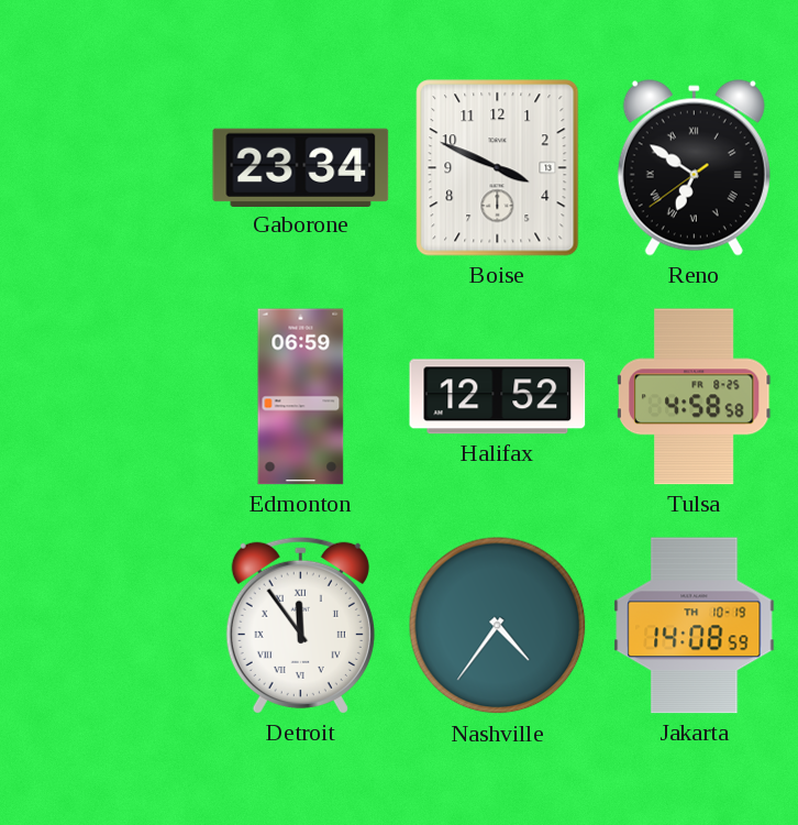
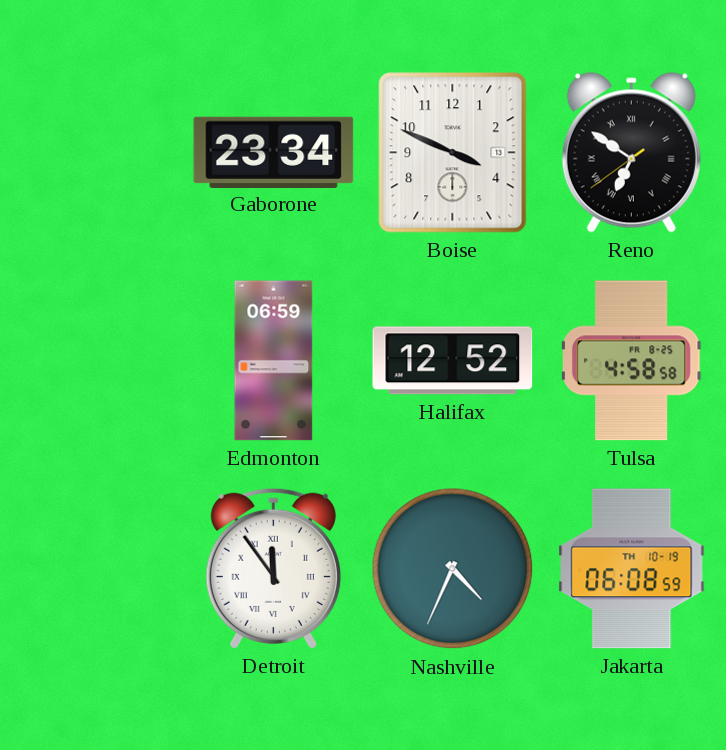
Nashville: 4:36 -> 4:34
Jakarta: 14:08 -> 06:08
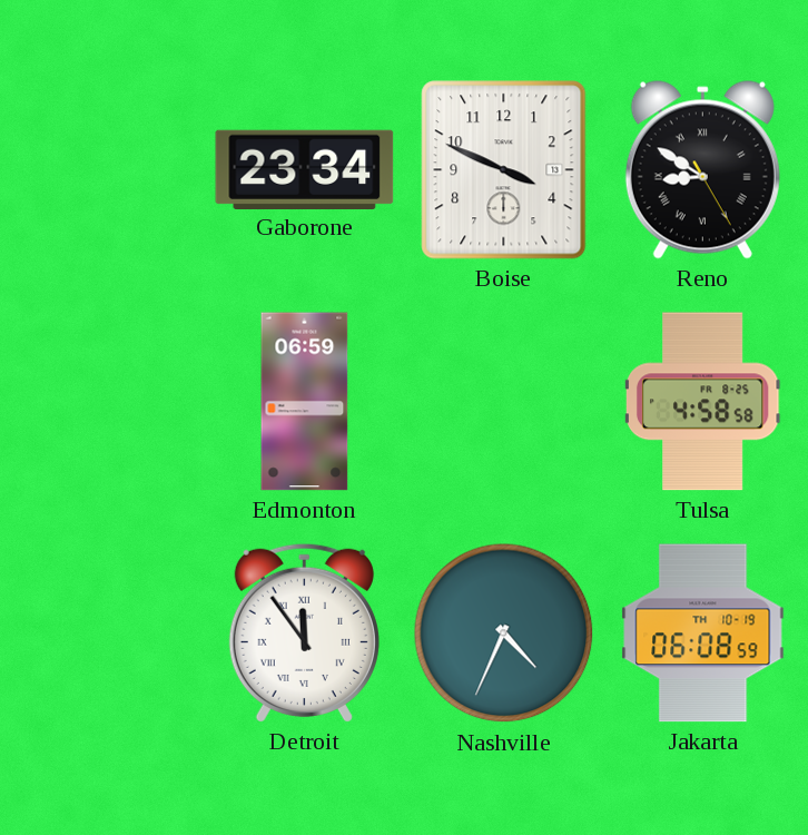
Reno: 6:50 -> 8:50
Halifax: 12:52 -> none
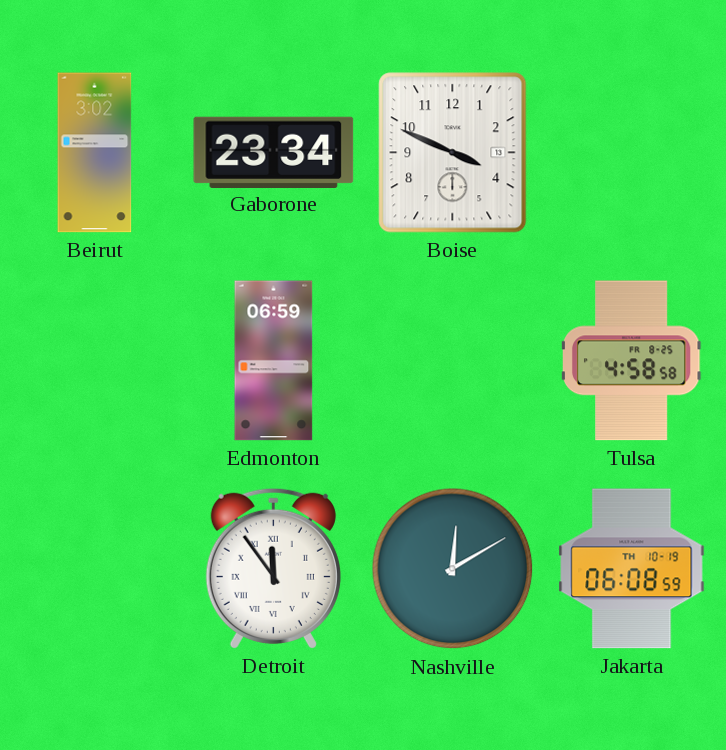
Beirut: none -> 3:02
Reno: 8:50 -> none
Nashville: 4:34 -> 12:10
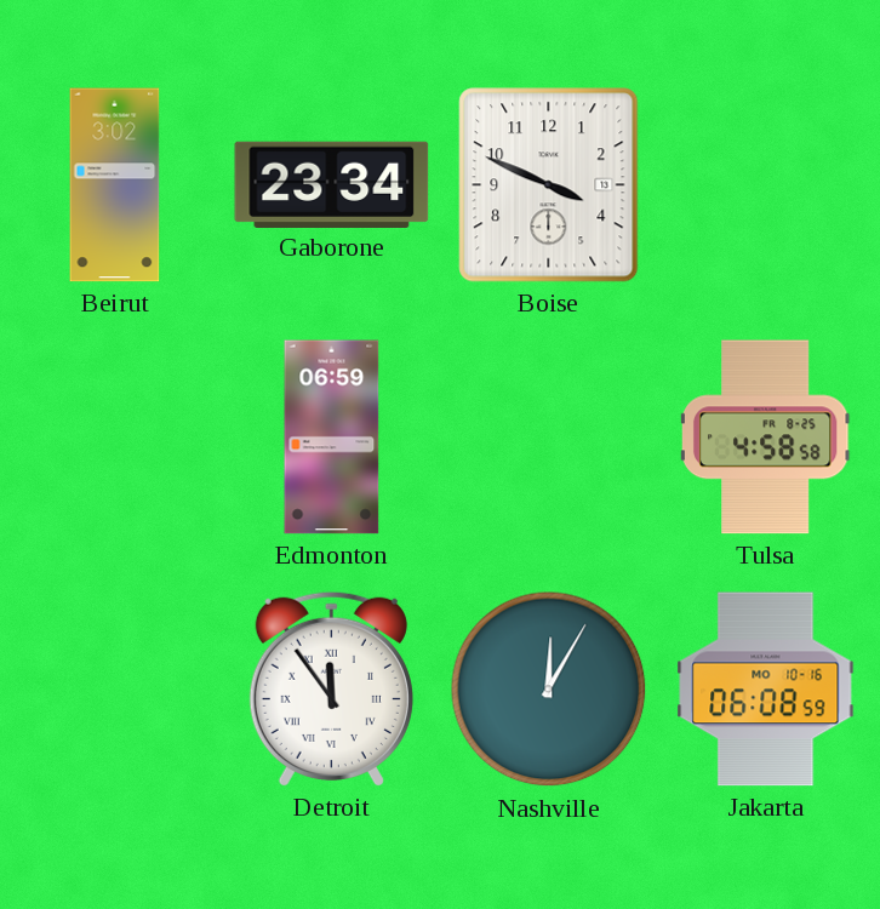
Nashville: 12:10 -> 12:05
Jakarta date: TH 10-19 -> MO 10-16
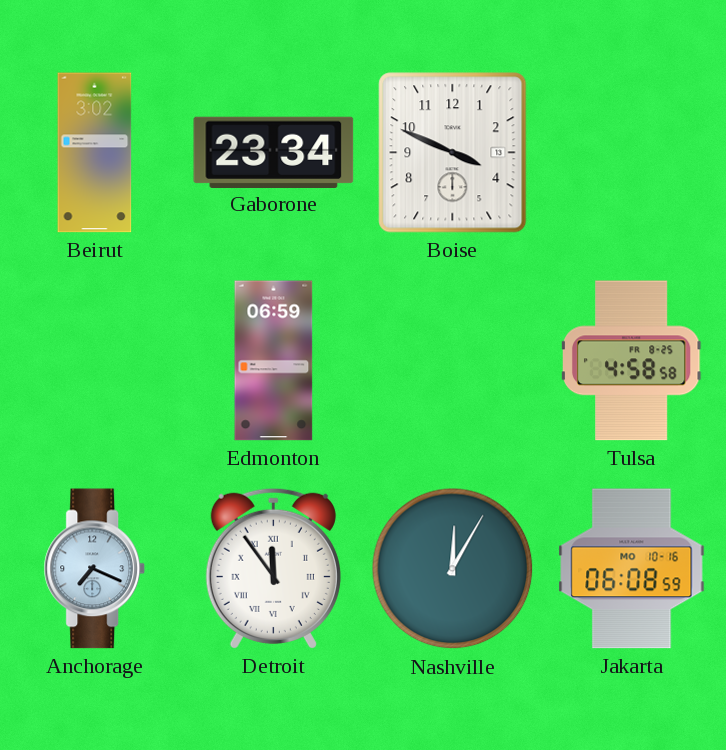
Anchorage: none -> 7:19
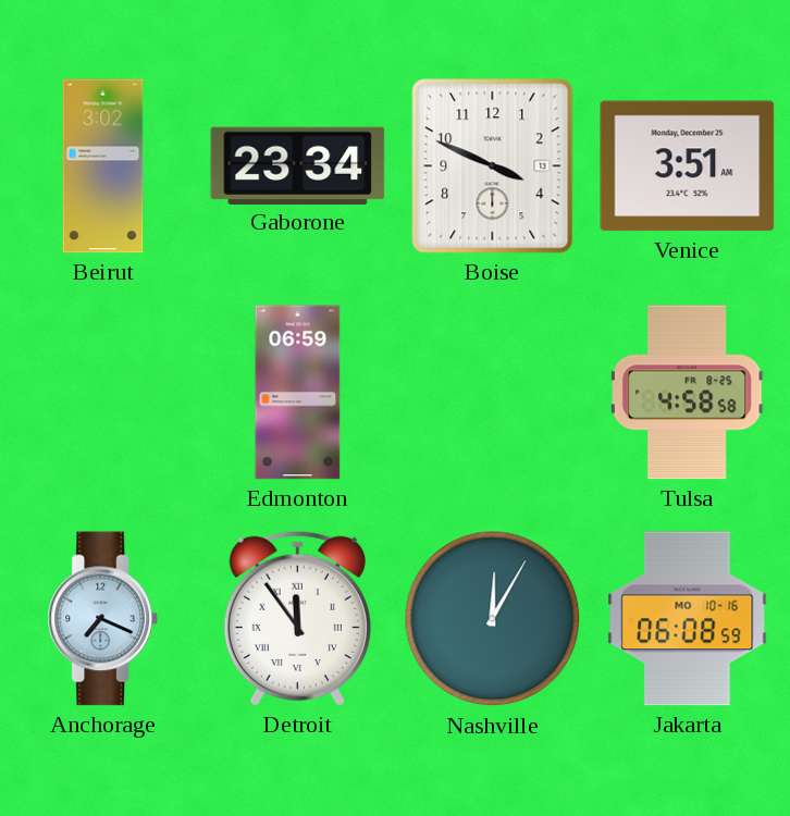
Venice: none -> 3:51
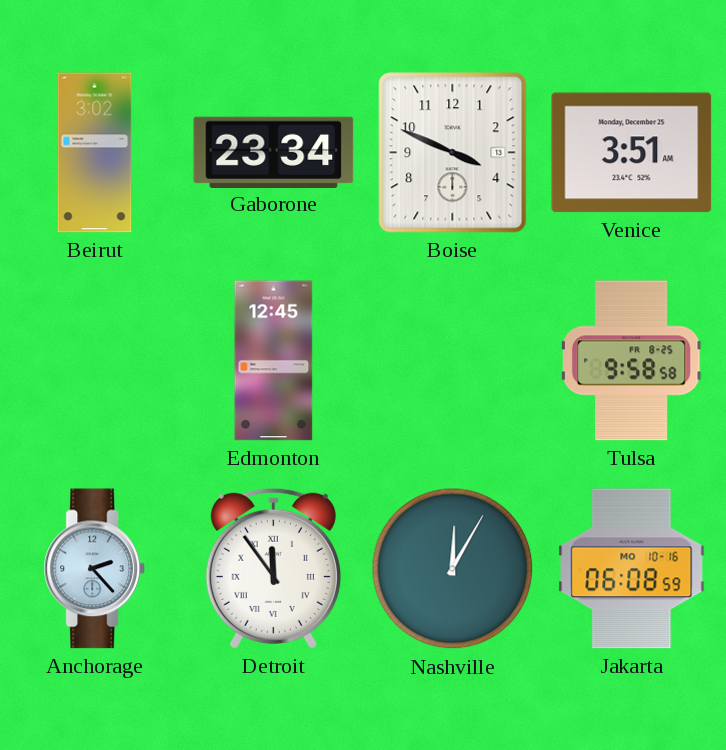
Edmonton: 06:59 -> 12:45
Tulsa: 4:58 -> 9:58
Anchorage: 7:19 -> 2:23
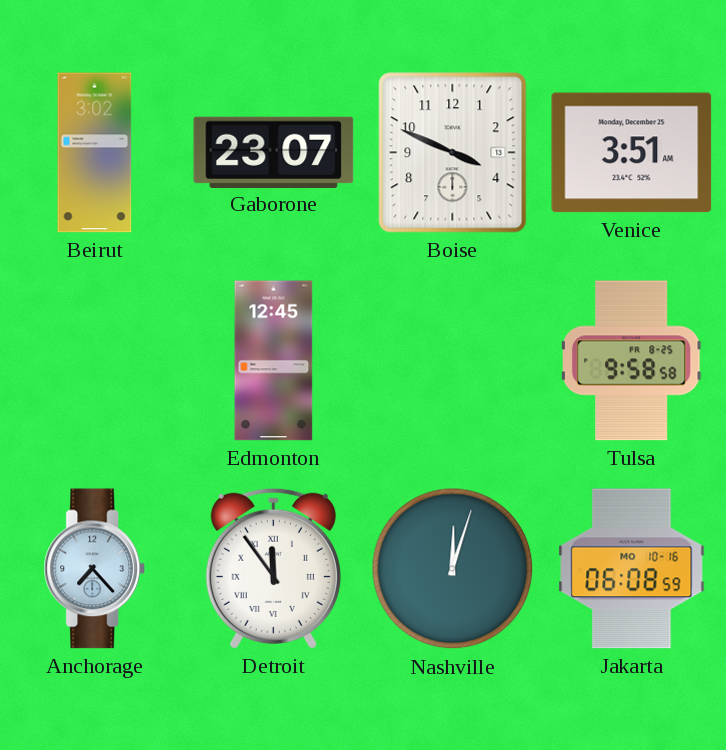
Gaborone: 23:34 -> 23:07
Anchorage: 2:23 -> 7:23
Nashville: 12:05 -> 12:03
